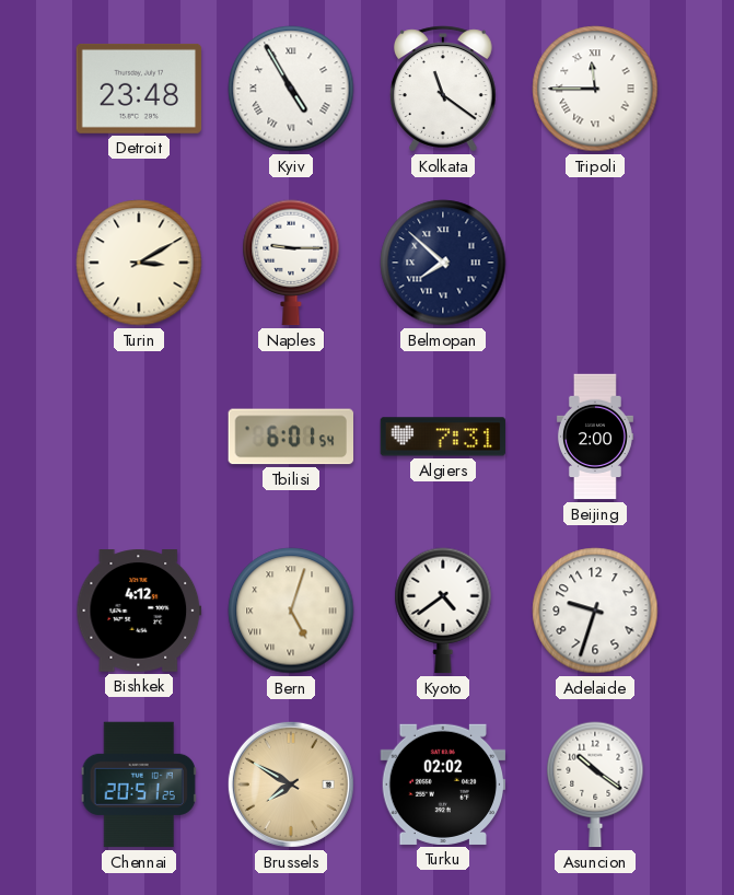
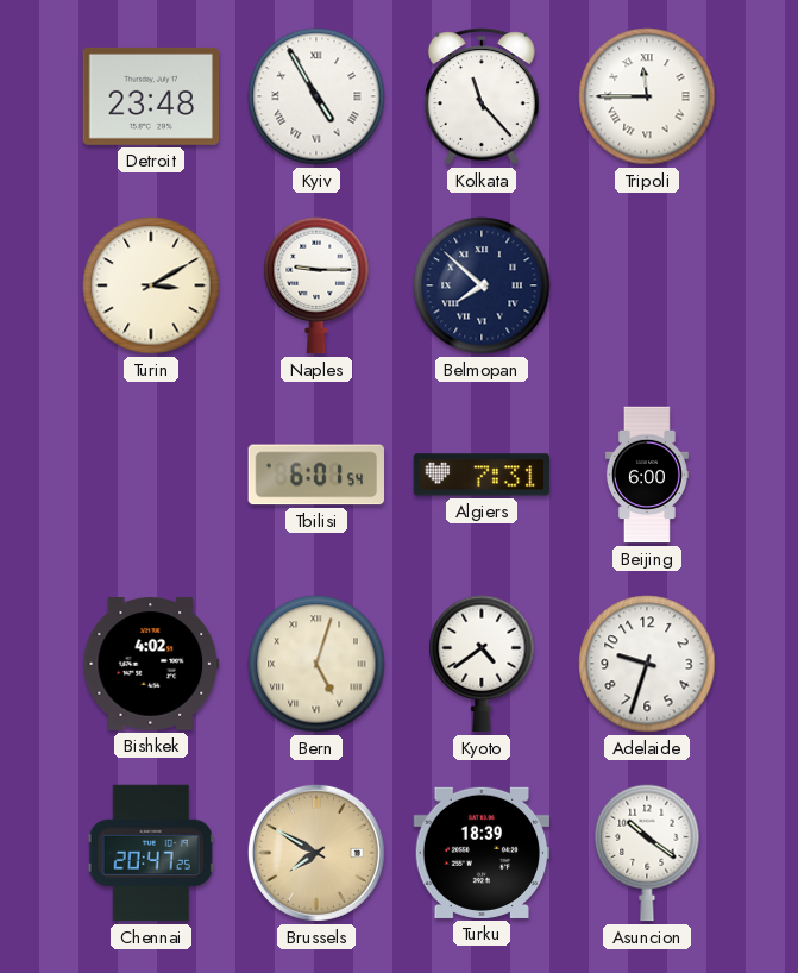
Kolkata: 11:21 -> 11:23
Beijing: 2:00 -> 6:00
Bishkek: 4:12 -> 4:02
Chennai: 20:51 -> 20:47
Turku: 02:02 -> 18:39
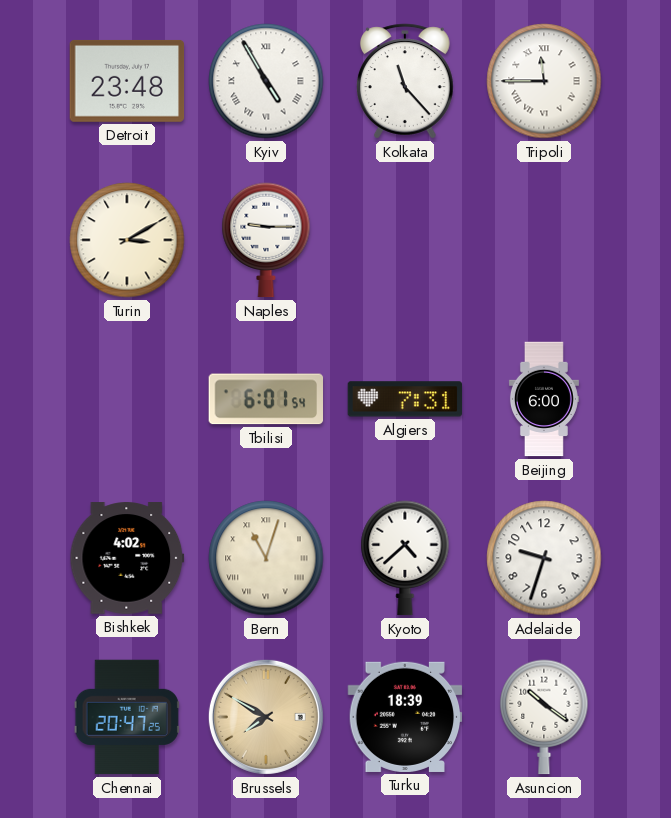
Belmopan: 7:52 -> none
Bern: 5:03 -> 11:03
Kyoto: 4:39 -> 4:38
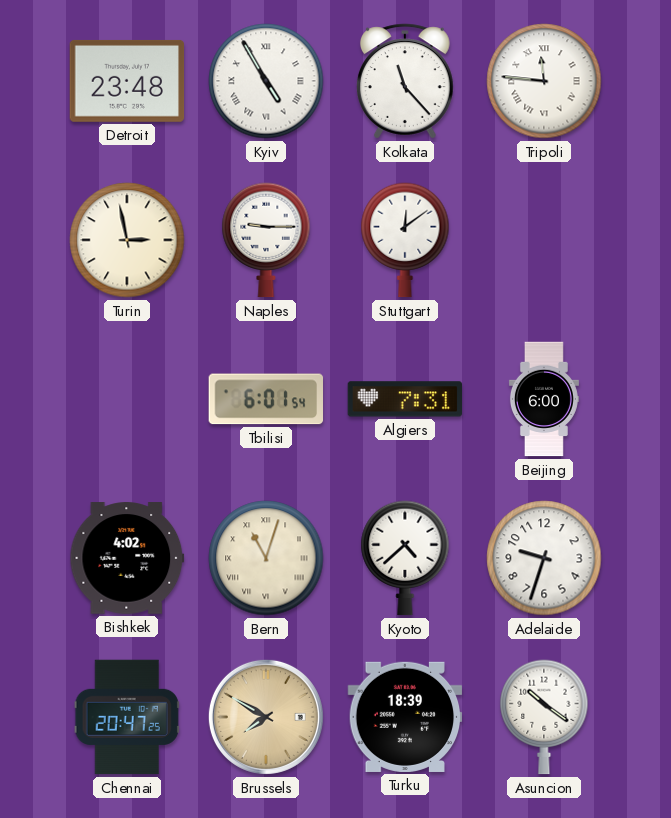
Tripoli: 11:45 -> 11:46
Turin: 3:10 -> 2:58
Stuttgart: none -> 12:09
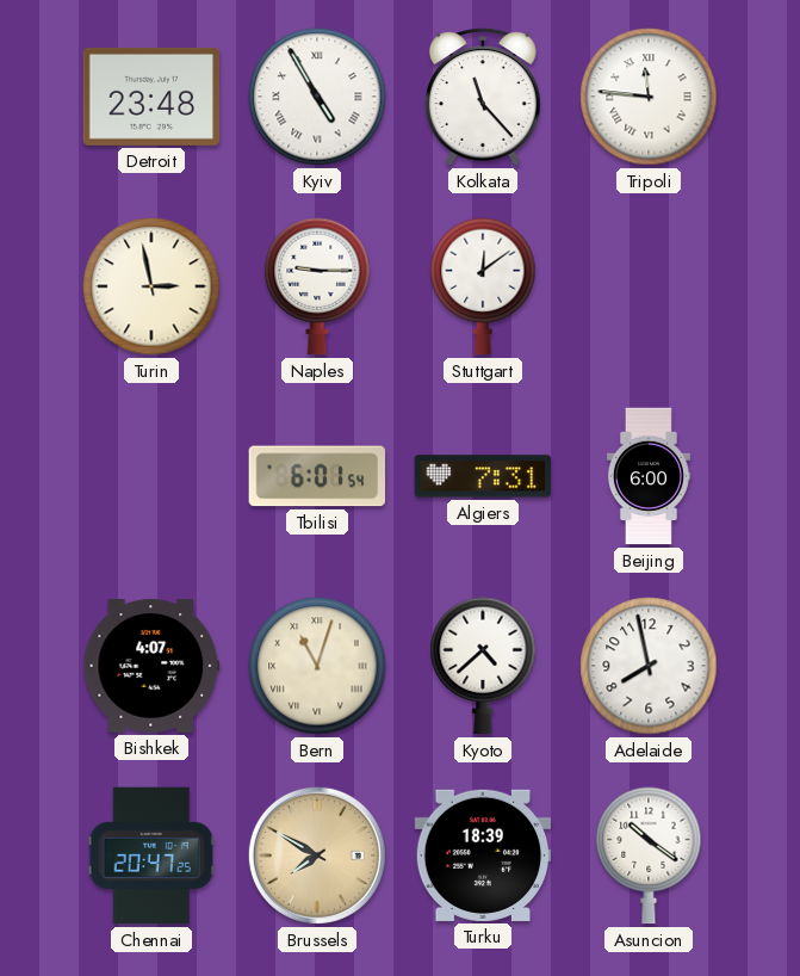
Bishkek: 4:02 -> 4:07
Adelaide: 9:33 -> 7:58
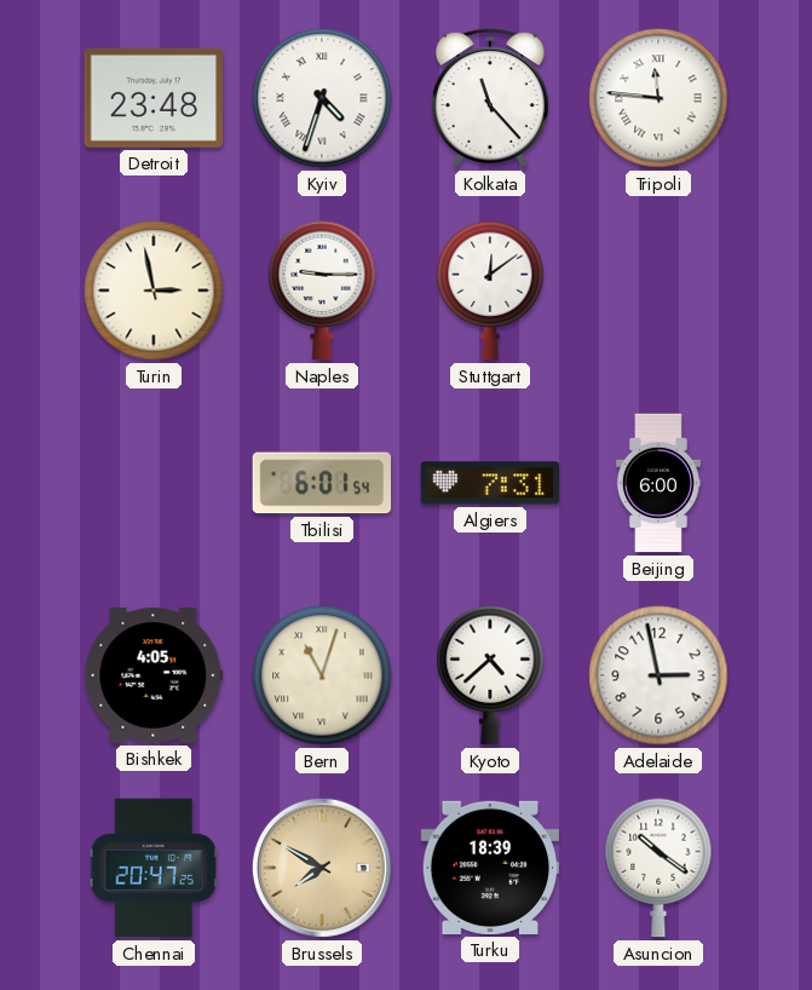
Kyiv: 4:55 -> 4:33
Bishkek: 4:07 -> 4:05
Adelaide: 7:58 -> 2:58
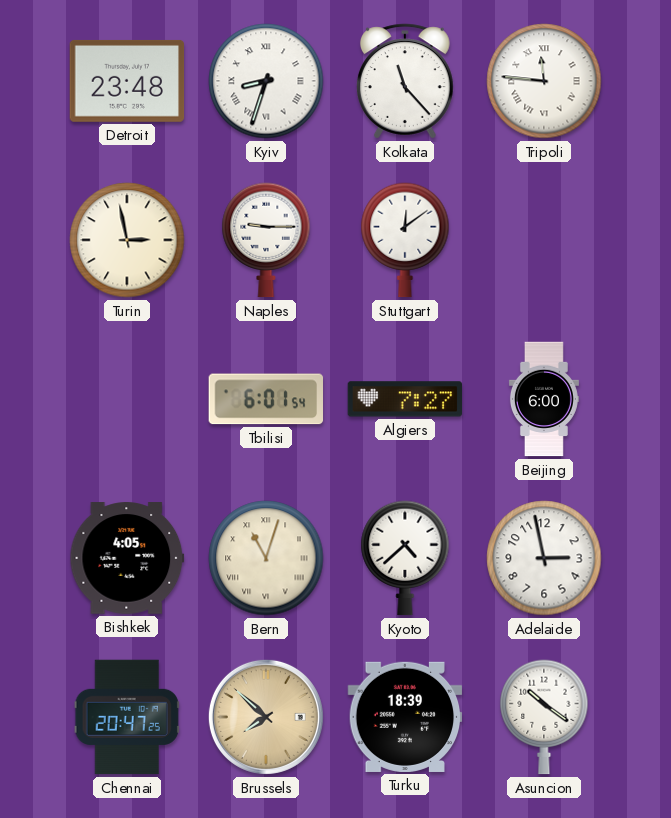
Kyiv: 4:33 -> 8:33
Algiers: 7:31 -> 7:27
Brussels: 7:50 -> 7:52
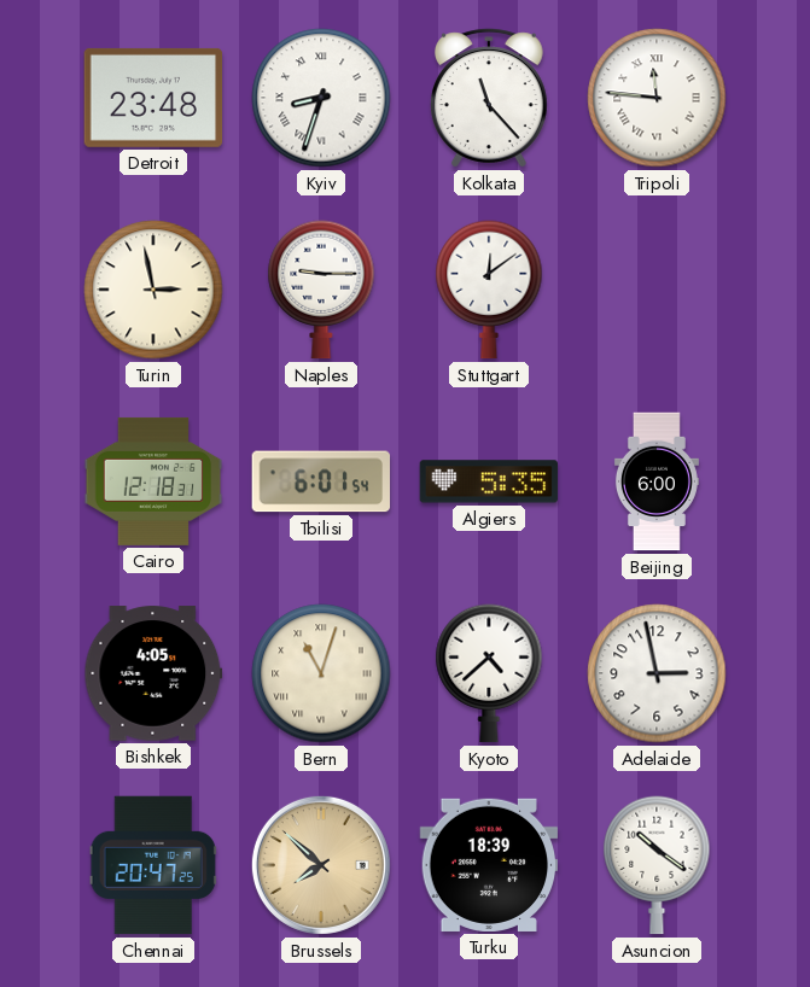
Cairo: none -> 12:18
Algiers: 7:27 -> 5:35
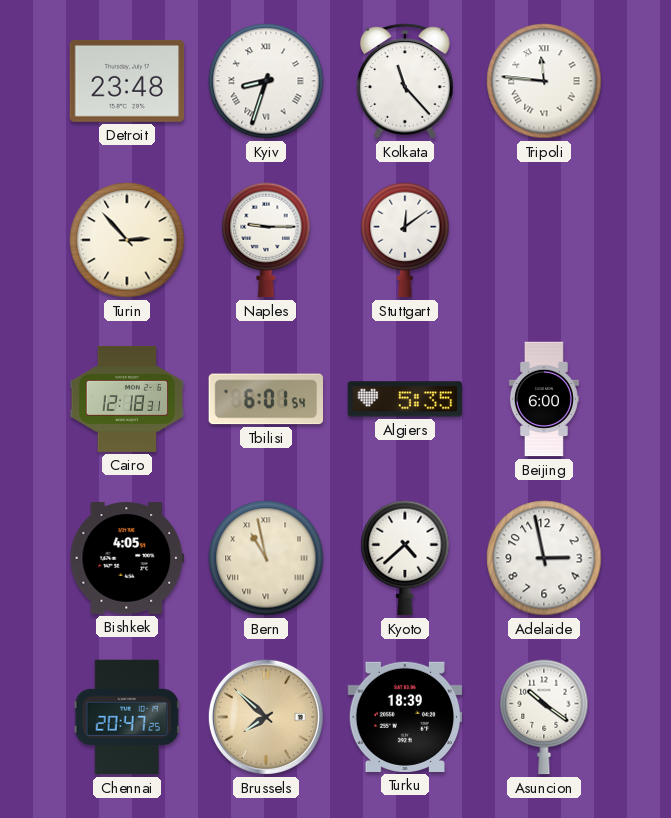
Turin: 2:58 -> 2:53
Bern: 11:03 -> 10:58
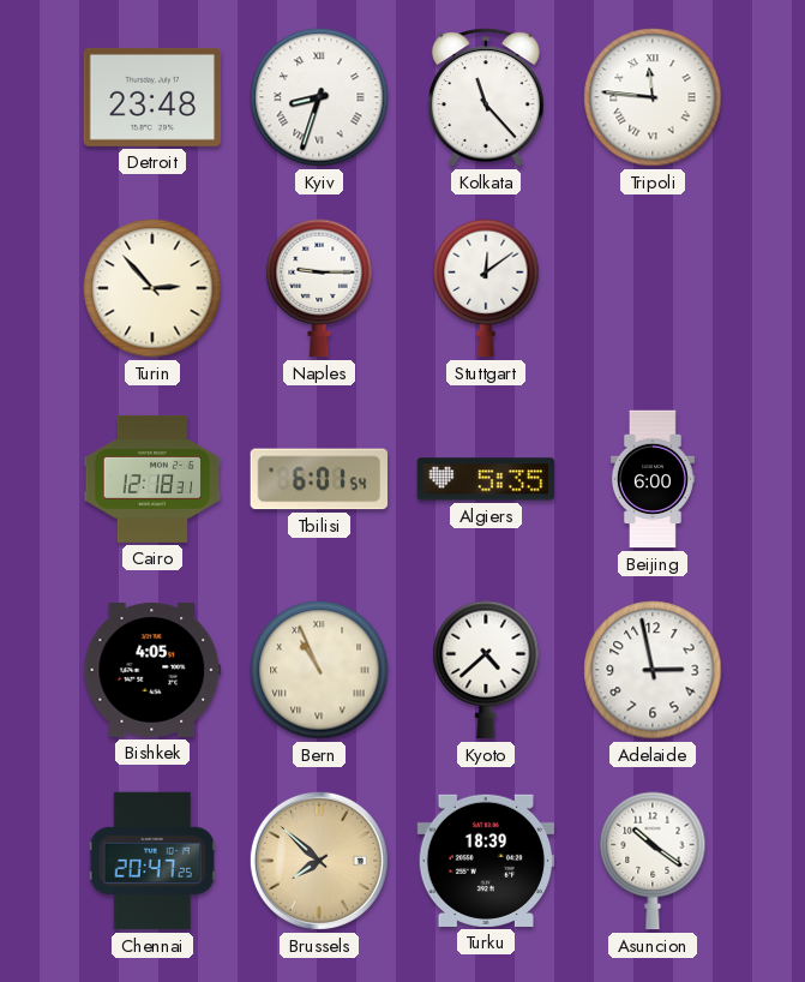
Bern: 10:58 -> 10:56
